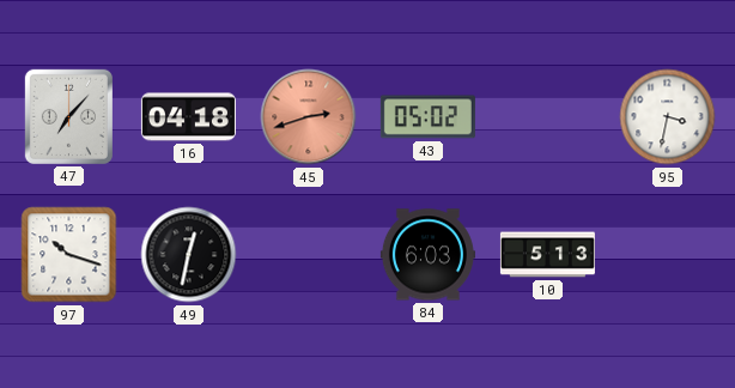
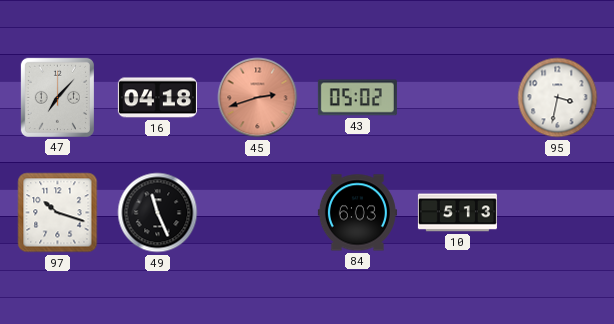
49: 12:32 -> 11:26
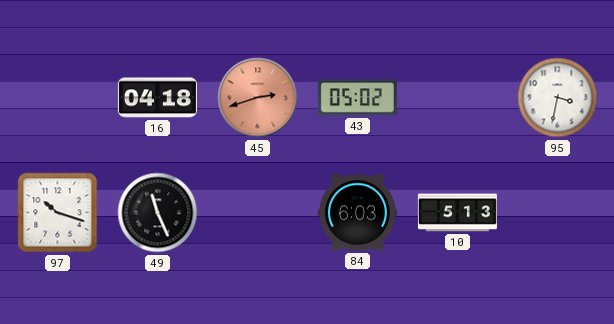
47: 7:07 -> none
